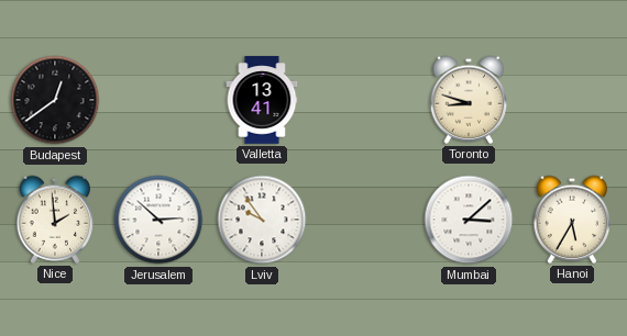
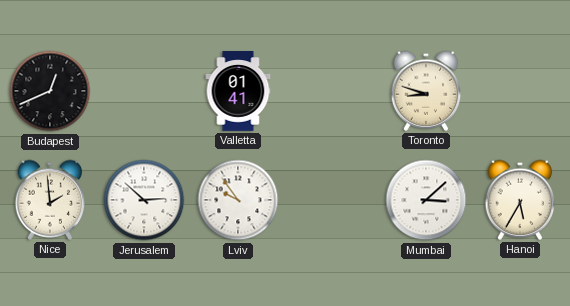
Budapest: 12:39 -> 12:41
Valletta: 13:41 -> 01:41
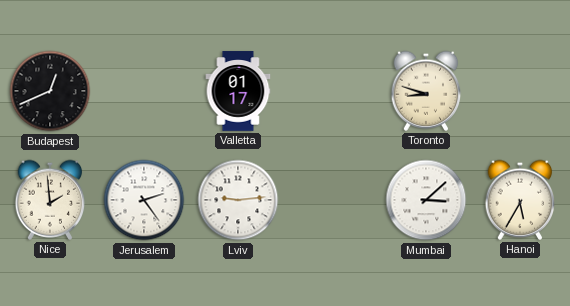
Valletta: 01:41 -> 01:17
Jerusalem: 2:52 -> 2:24
Lviv: 9:54 -> 9:14
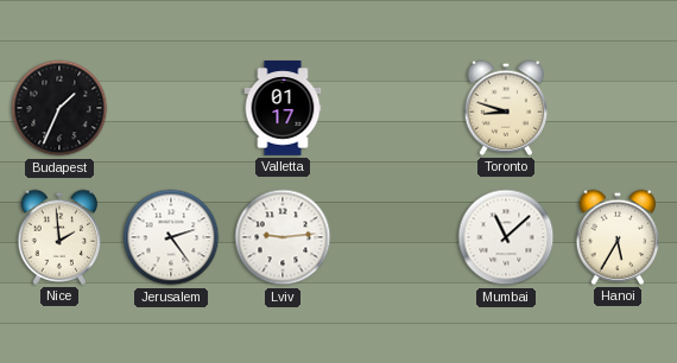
Budapest: 12:41 -> 1:34
Mumbai: 3:08 -> 11:08
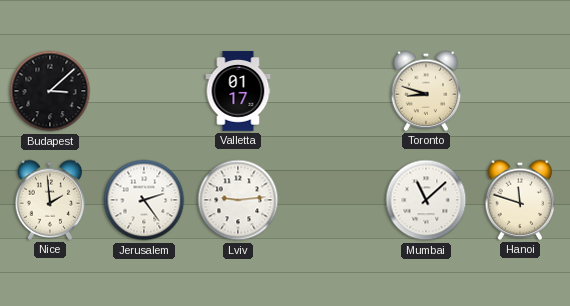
Budapest: 1:34 -> 3:08
Hanoi: 5:35 -> 11:48
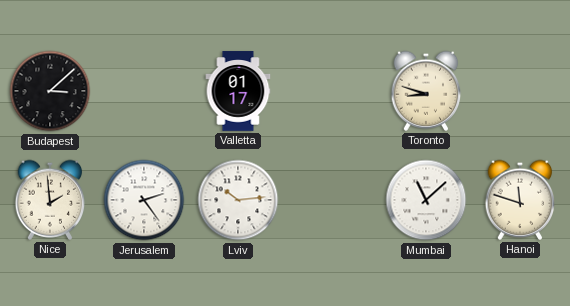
Lviv: 9:14 -> 10:14
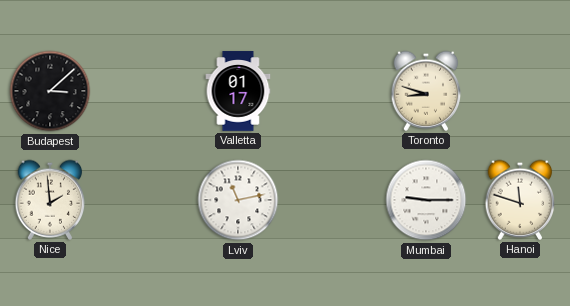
Jerusalem: 2:24 -> none
Lviv: 10:14 -> 11:13
Mumbai: 11:08 -> 9:15
